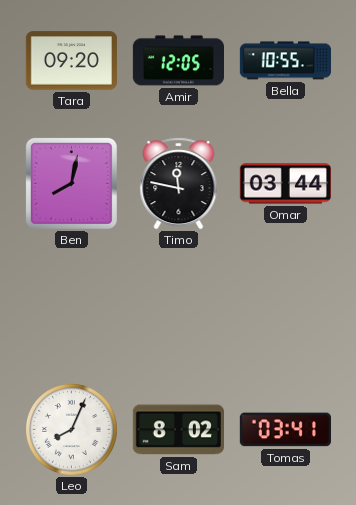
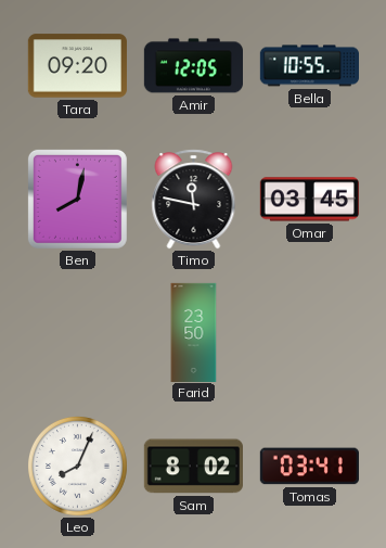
Omar: 03:44 -> 03:45
Farid: none -> 23:50
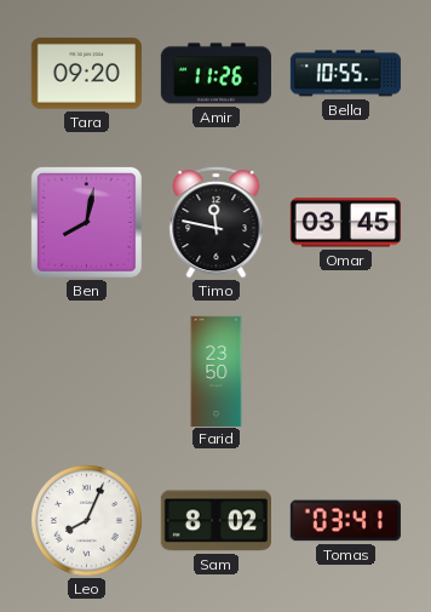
Amir: 12:05 -> 11:26
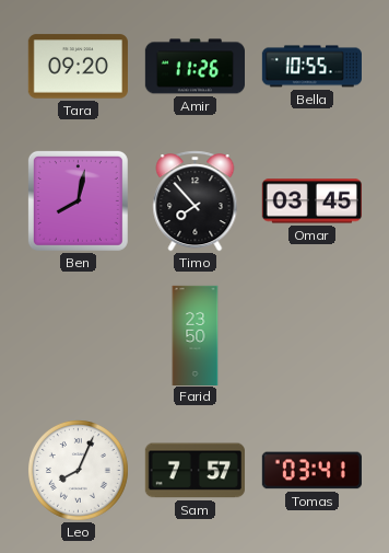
Timo: 11:47 -> 7:53
Sam: 8:02 -> 7:57
